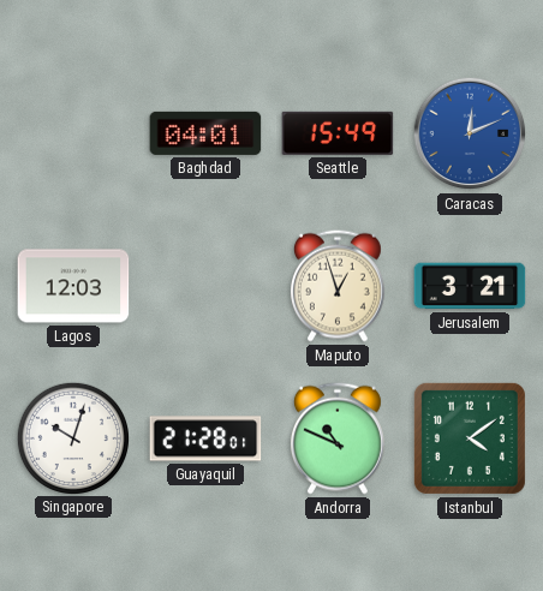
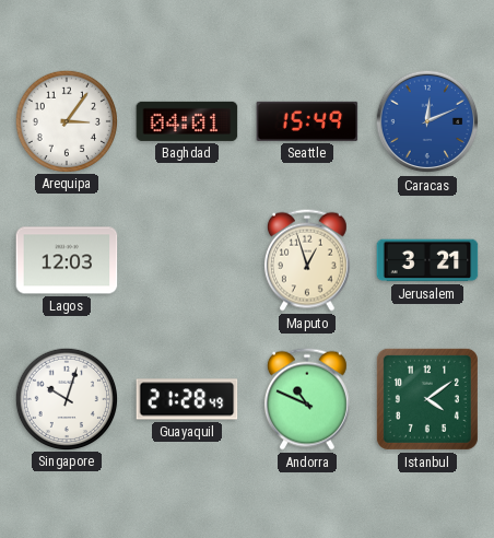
Arequipa: none -> 3:06
Guayaquil: 21:28:01 -> 21:28:49
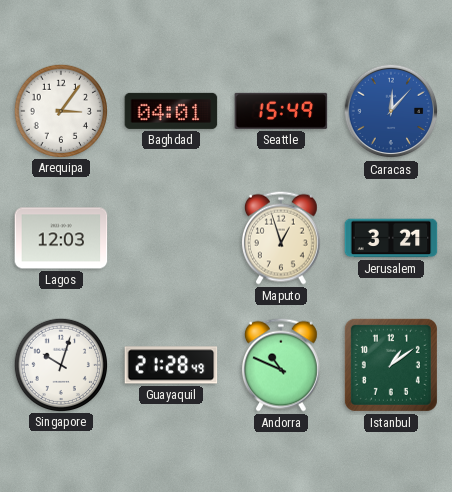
Caracas: 12:11 -> 12:07
Istanbul: 4:09 -> 1:09
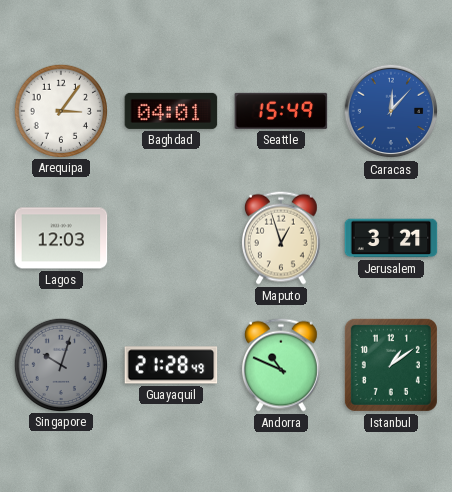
Singapore dial: white -> grey
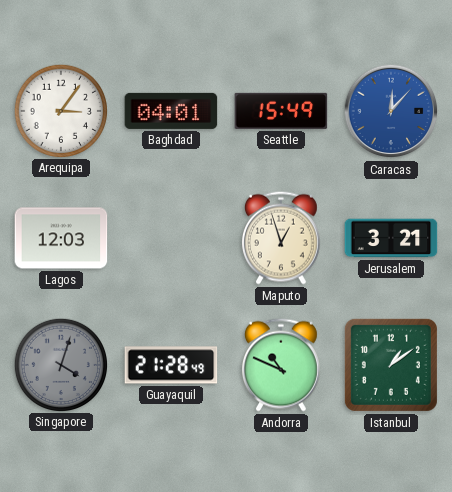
Singapore: 10:03 -> 4:03
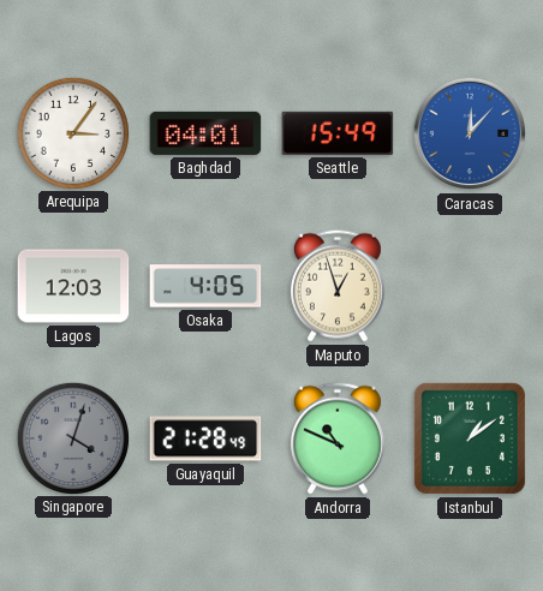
Osaka: none -> 4:05
Jerusalem: 3:21 -> none
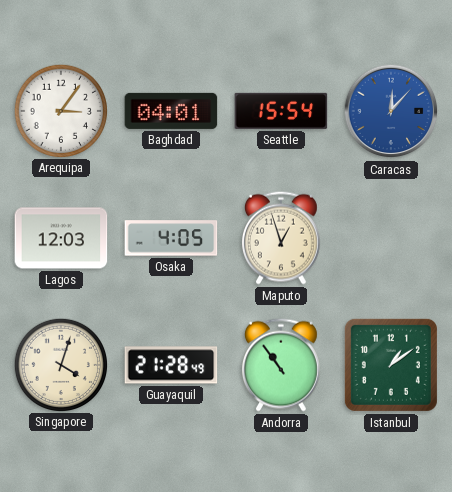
Seattle: 15:49 -> 15:54
Singapore dial: grey -> cream
Andorra: 10:49 -> 10:54
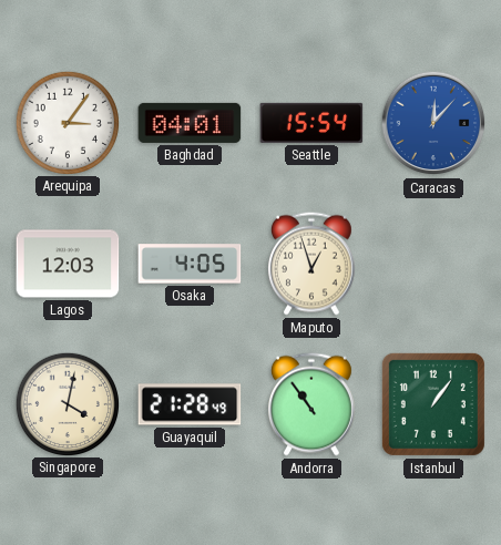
Singapore: 4:03 -> 4:02
Istanbul: 1:09 -> 1:06
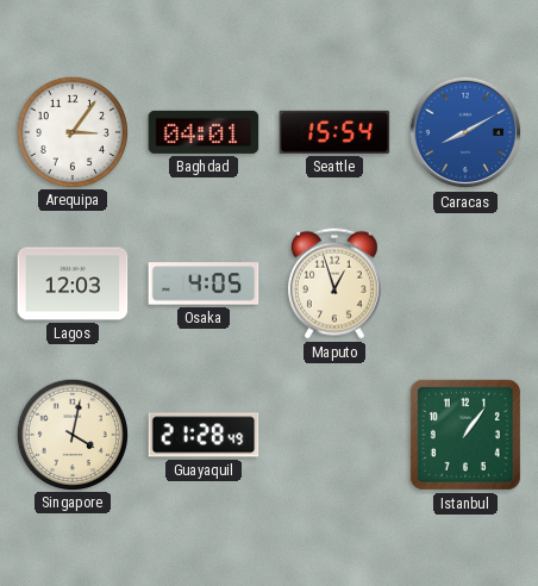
Caracas: 12:07 -> 8:10
Andorra: 10:54 -> none
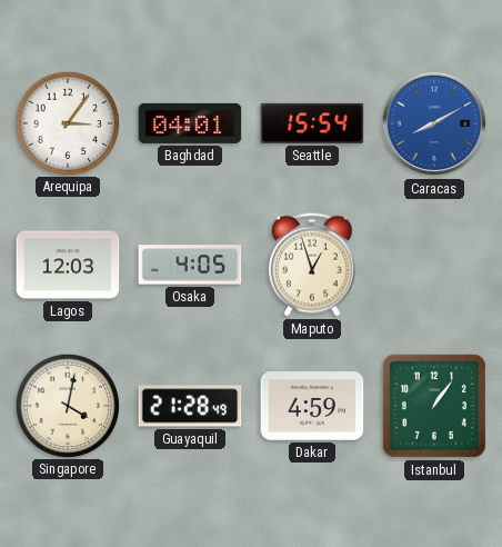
Dakar: none -> 4:59
